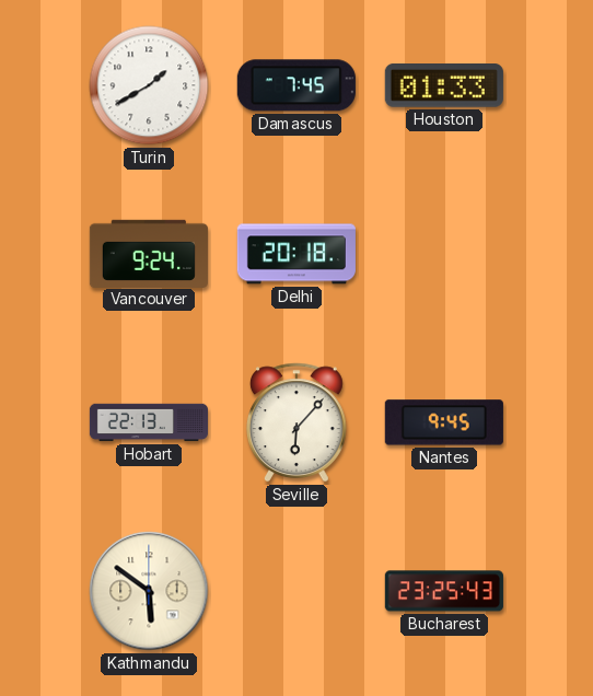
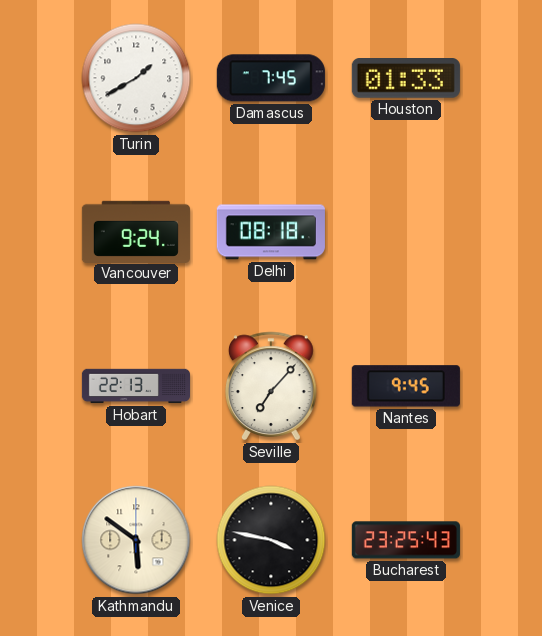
Delhi: 20:18 -> 08:18
Seville: 6:07 -> 7:07
Venice: none -> 3:47
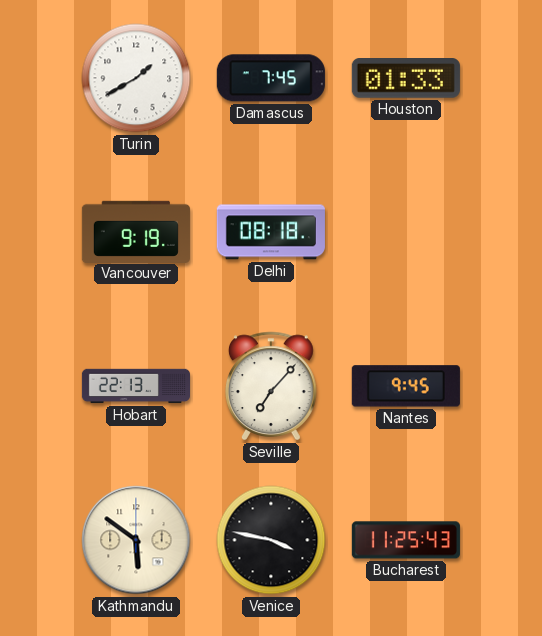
Vancouver: 9:24 -> 9:19
Bucharest: 23:25 -> 11:25
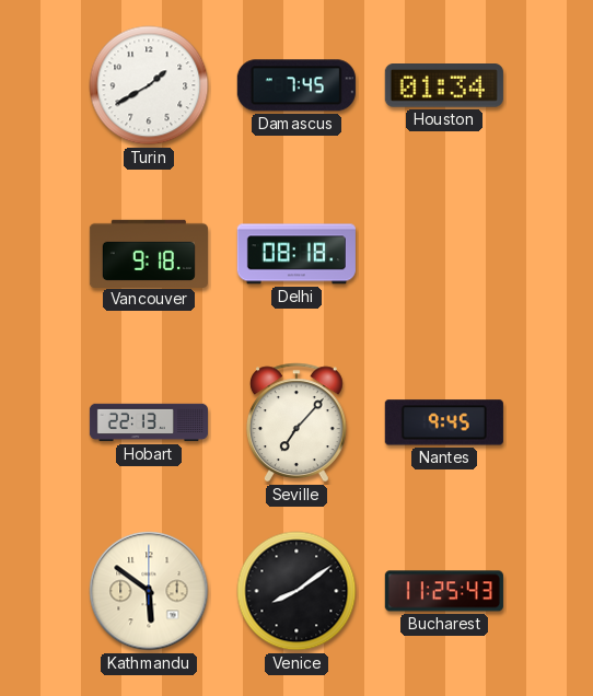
Houston: 01:33 -> 01:34
Vancouver: 9:19 -> 9:18
Venice: 3:47 -> 8:09
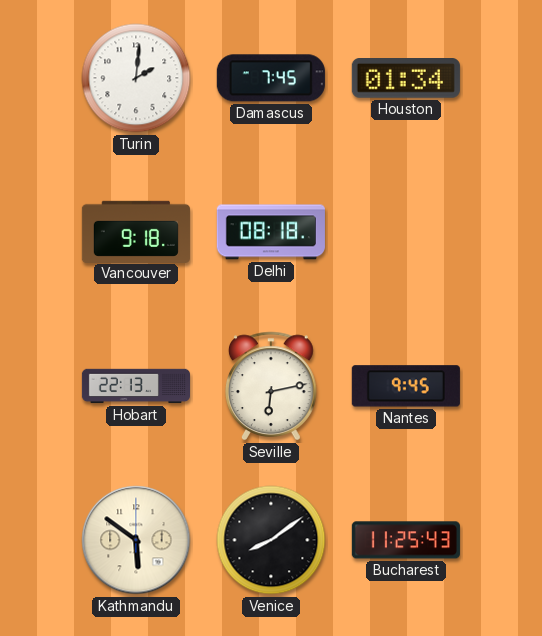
Turin: 1:40 -> 2:01
Seville: 7:07 -> 6:13
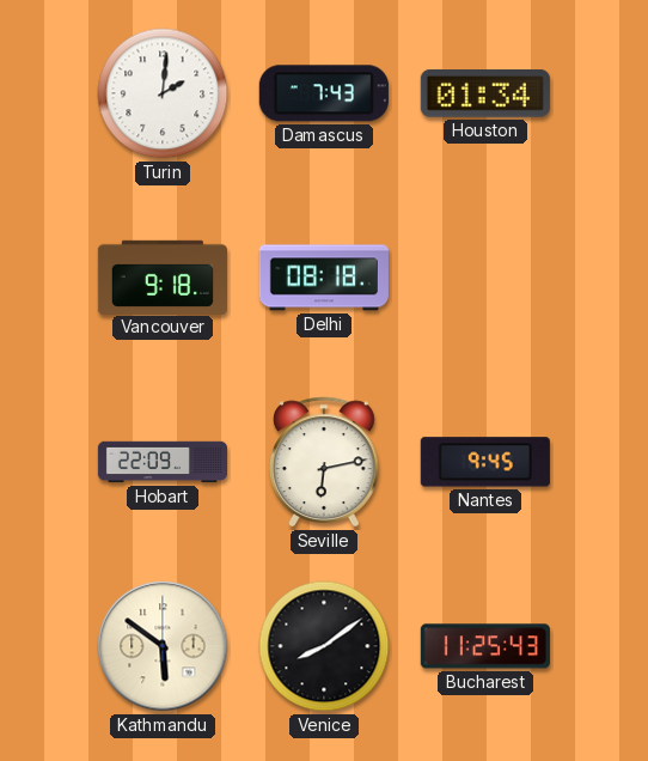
Damascus: 7:45 -> 7:43
Hobart: 22:13 -> 22:09
